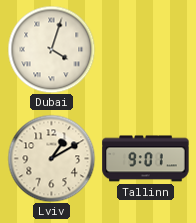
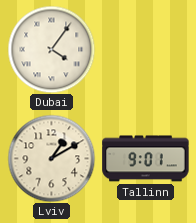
Dubai: 4:03 -> 4:06
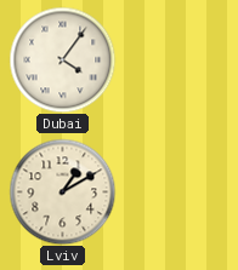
Tallinn: 9:01 -> none
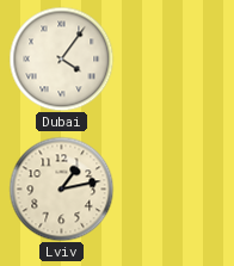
Lviv: 1:10 -> 1:13
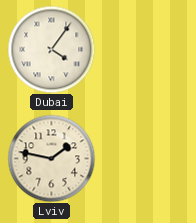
Lviv: 1:13 -> 1:47
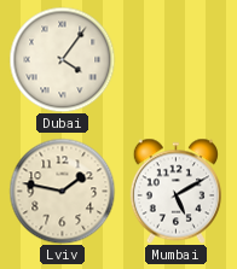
Mumbai: none -> 5:10
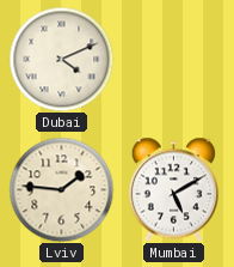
Dubai: 4:06 -> 4:11
Lviv: 1:47 -> 1:46
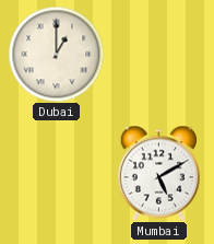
Dubai: 4:11 -> 1:00
Lviv: 1:46 -> none
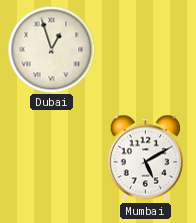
Dubai: 1:00 -> 12:57
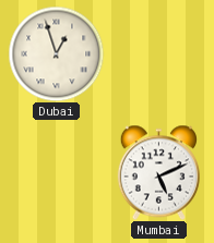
Mumbai: 5:10 -> 5:11
